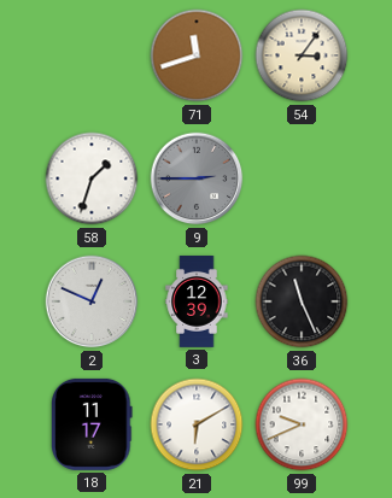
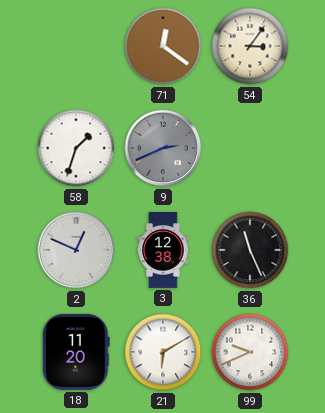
71: 11:42 -> 12:21
9: 2:45 -> 2:41
3: 12:39 -> 12:38
18: 11:17 -> 11:20
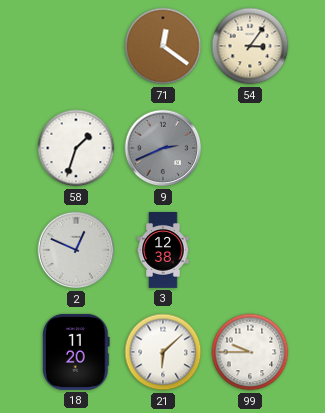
36: 11:26 -> none
21: 6:10 -> 6:08
99: 9:41 -> 9:45
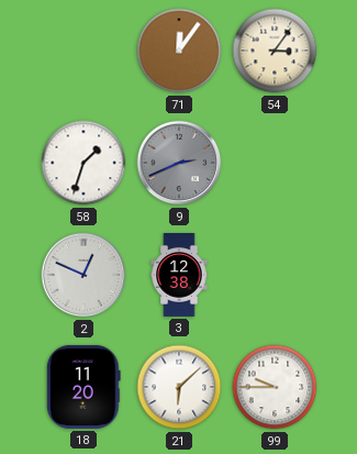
71: 12:21 -> 12:06
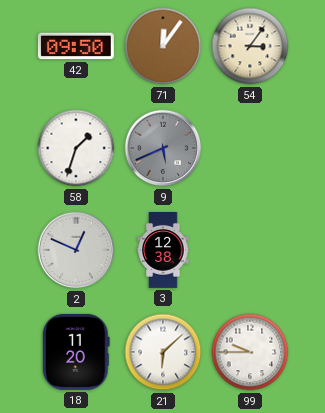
42: none -> 09:50
9: 2:41 -> 5:41
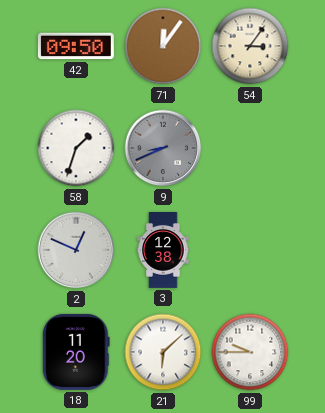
9: 5:41 -> 8:41
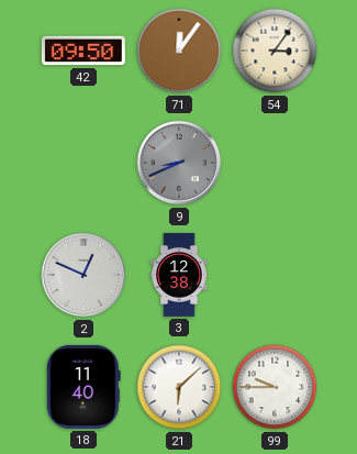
58: 1:33 -> none
18: 11:20 -> 11:40
